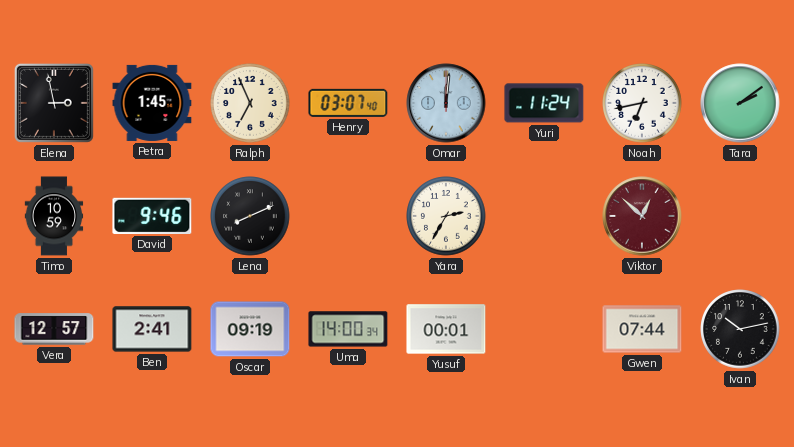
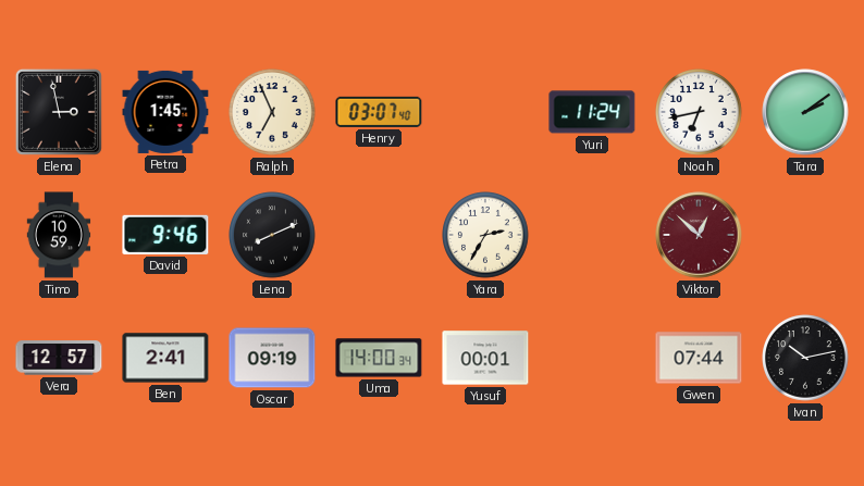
Omar: 12:01 -> none
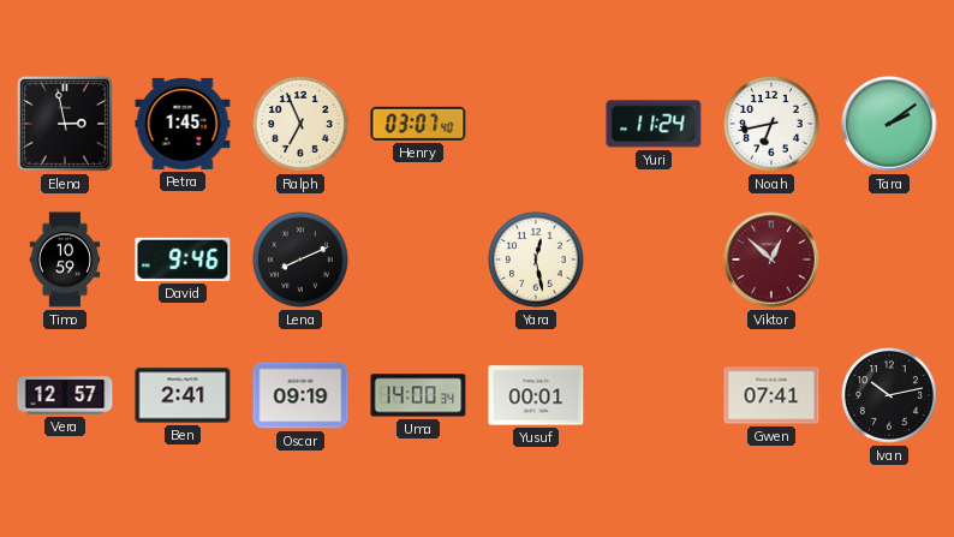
Yara: 2:35 -> 12:28
Gwen: 07:44 -> 07:41
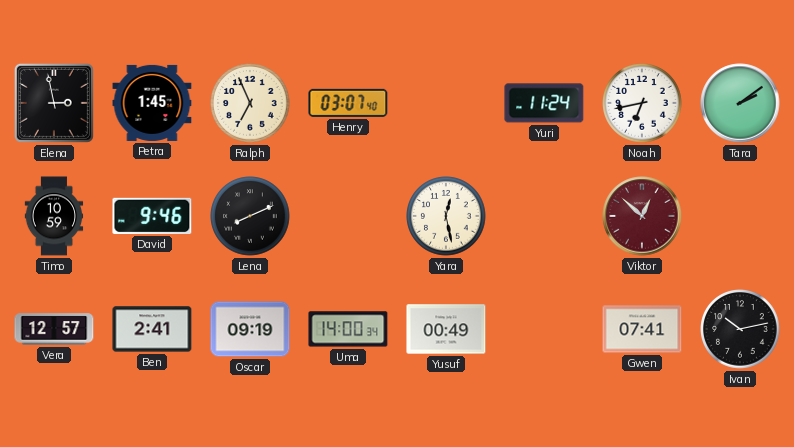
Yusuf: 00:01 -> 00:49
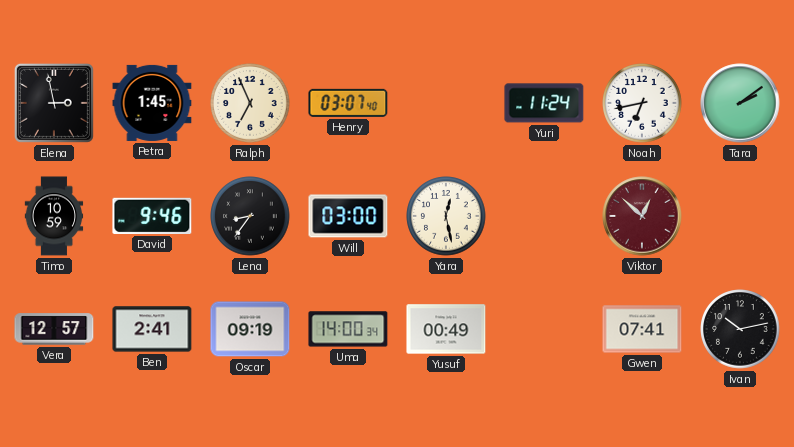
Lena: 8:11 -> 8:36
Will: none -> 03:00
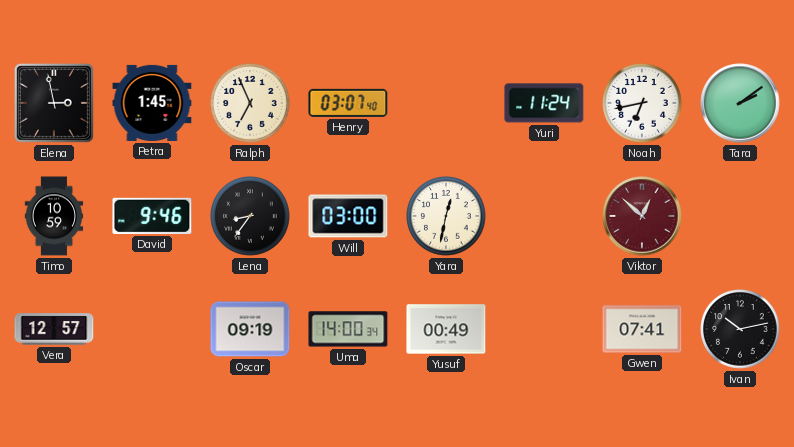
Yara: 12:28 -> 12:32
Ben: 2:41 -> none
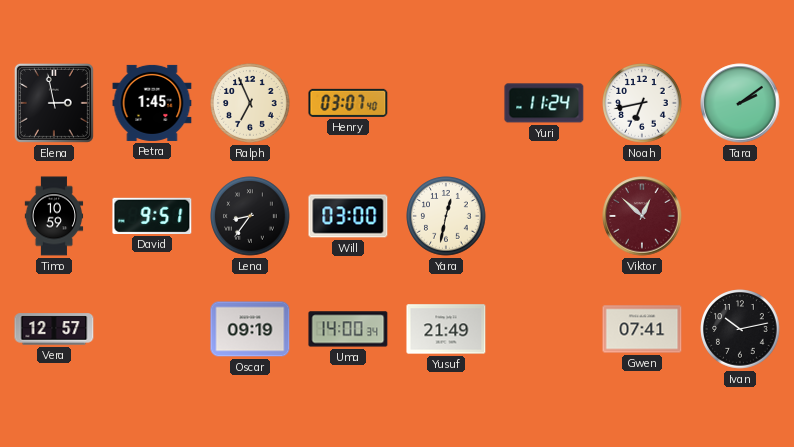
David: 9:46 -> 9:51
Yusuf: 00:49 -> 21:49
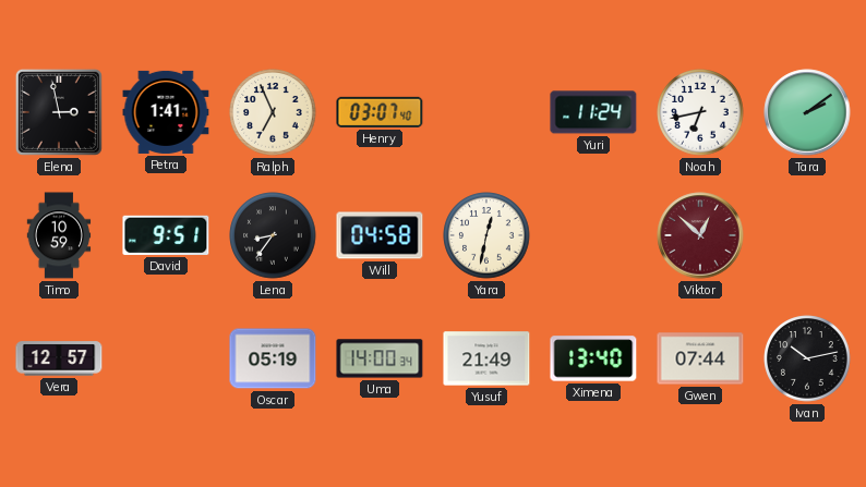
Petra: 1:45 -> 1:41
Will: 03:00 -> 04:58
Oscar: 09:19 -> 05:19
Ximena: none -> 13:40
Gwen: 07:41 -> 07:44
